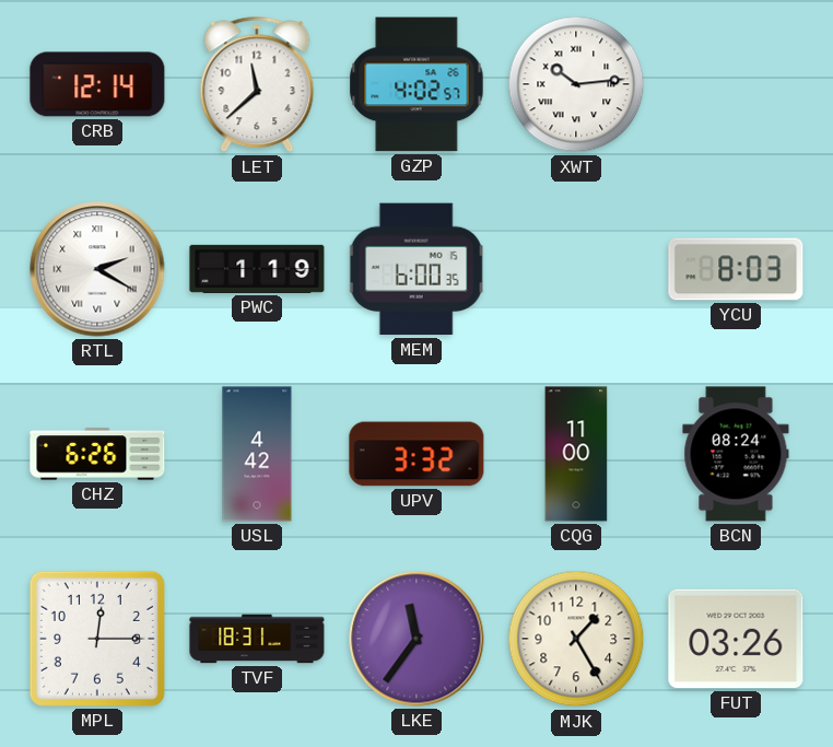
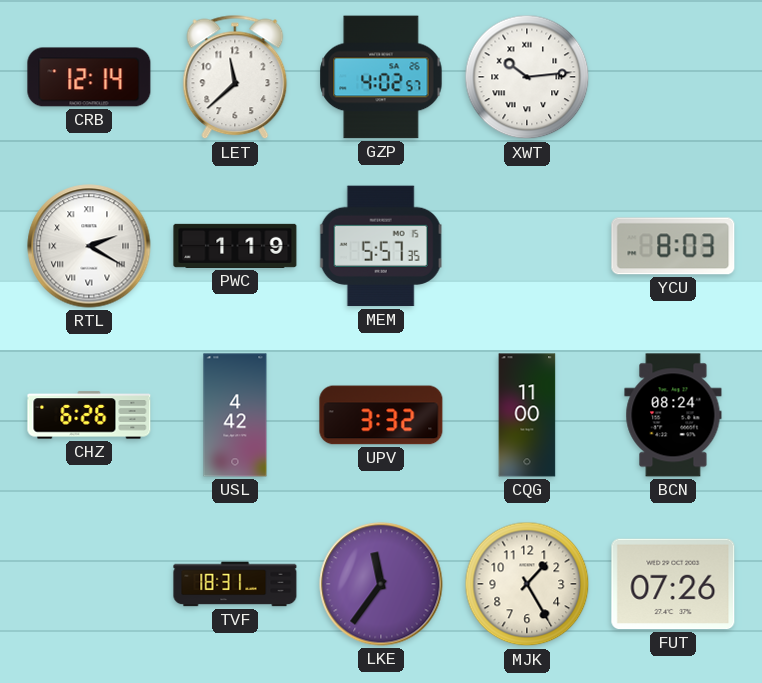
MEM: 6:00 -> 5:57
MPL: 12:15 -> none
FUT: 03:26 -> 07:26
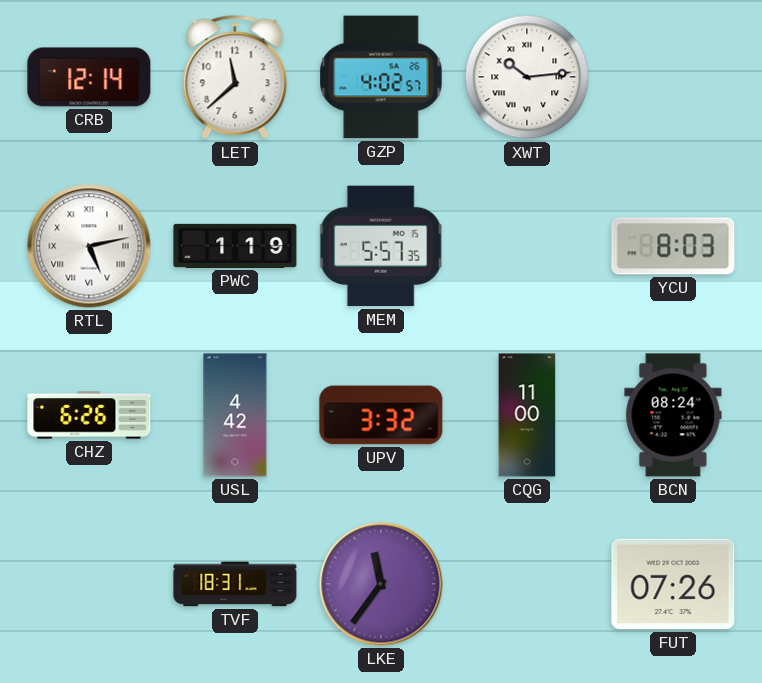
RTL: 2:20 -> 5:13
MJK: 1:25 -> none
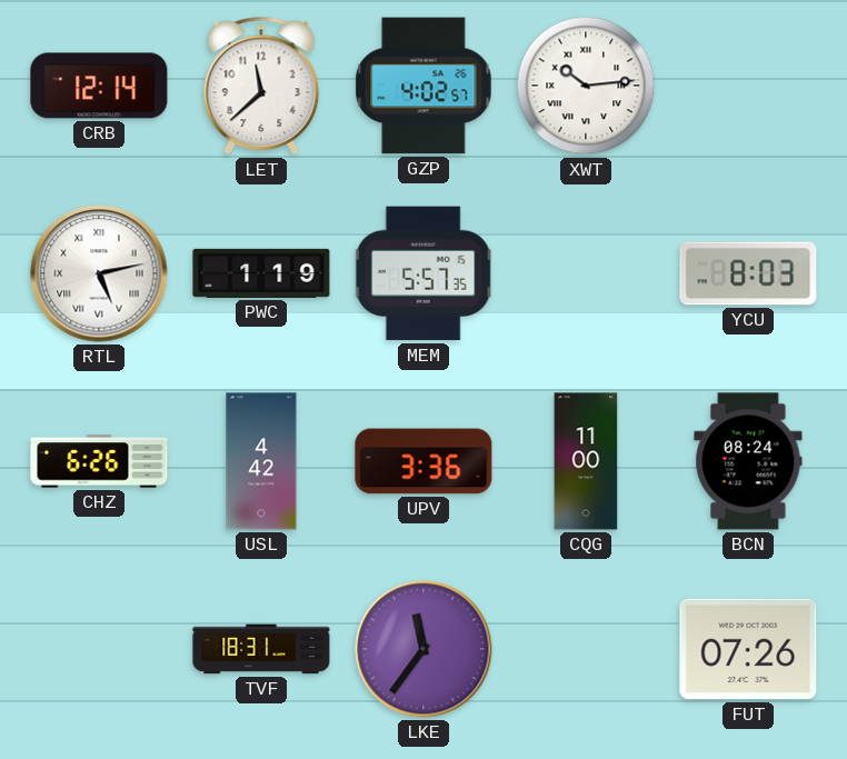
UPV: 3:32 -> 3:36
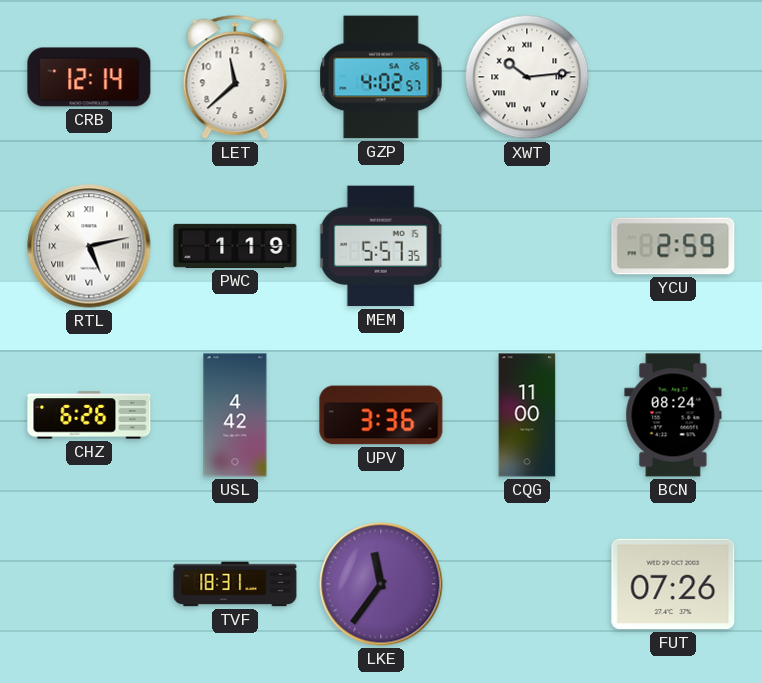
YCU: 8:03 -> 2:59
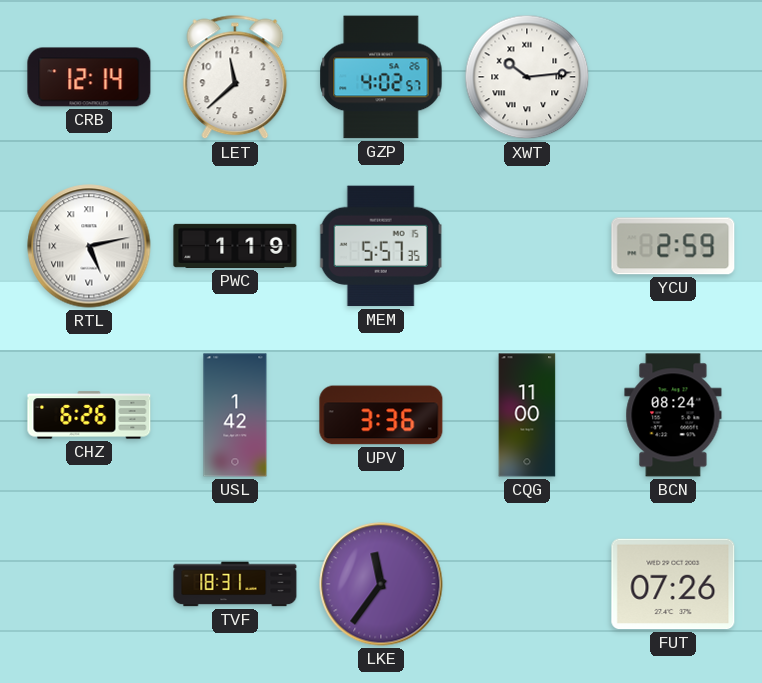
USL: 4:42 -> 1:42
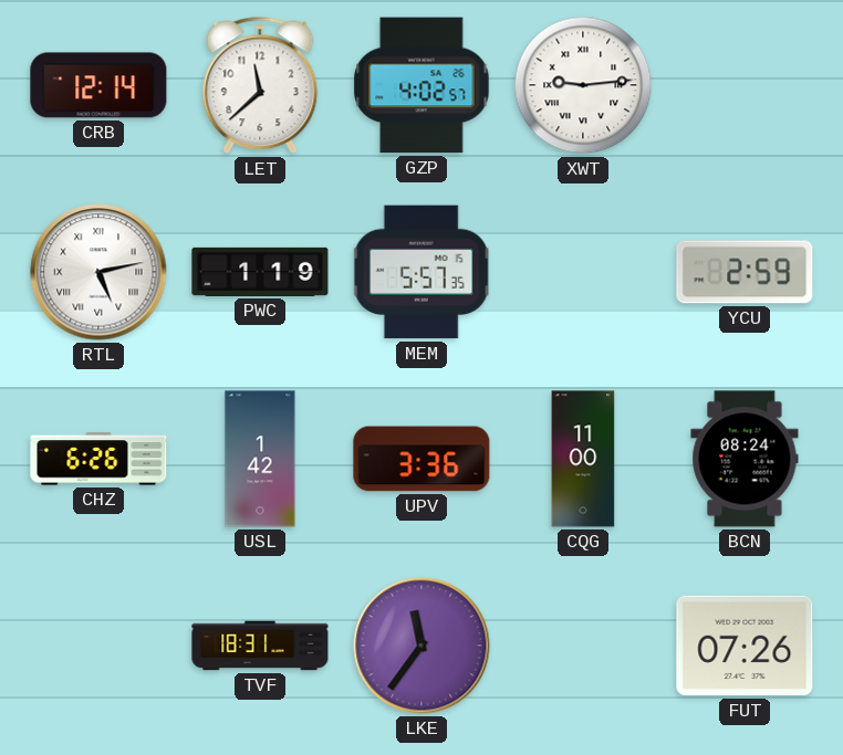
XWT: 10:14 -> 9:14
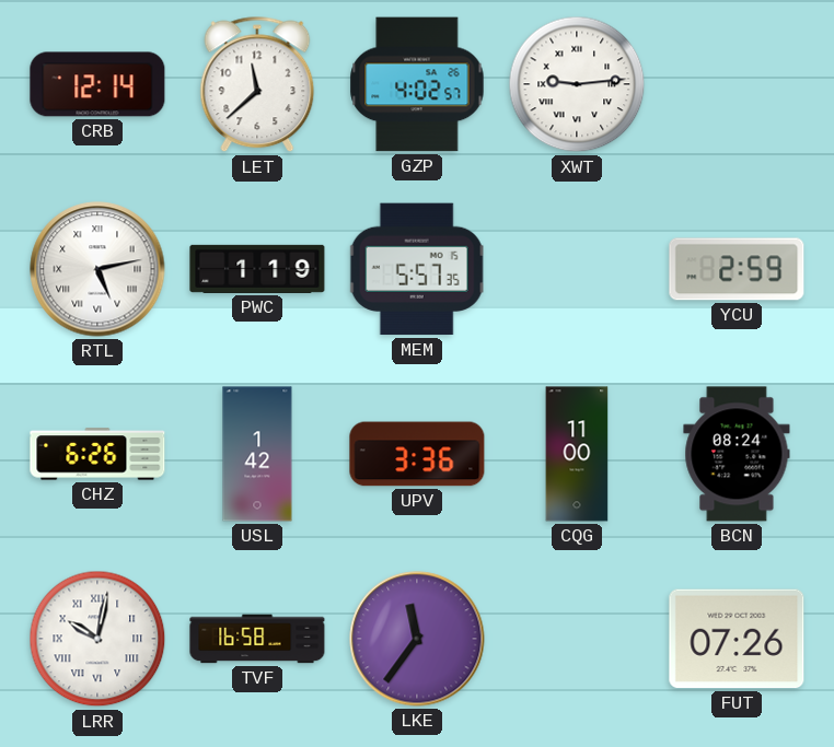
LRR: none -> 10:02
TVF: 18:31 -> 16:58
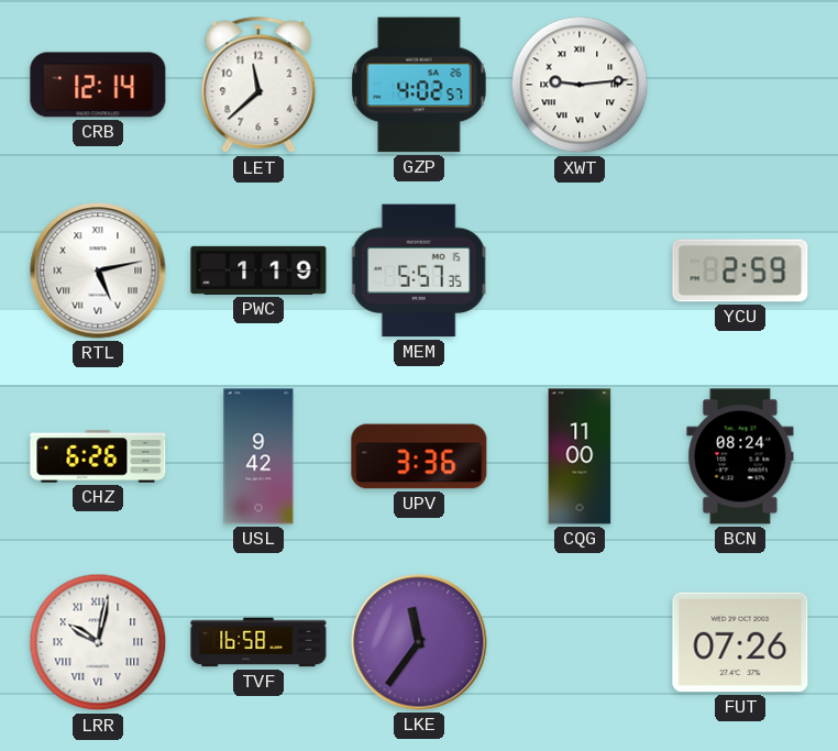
USL: 1:42 -> 9:42
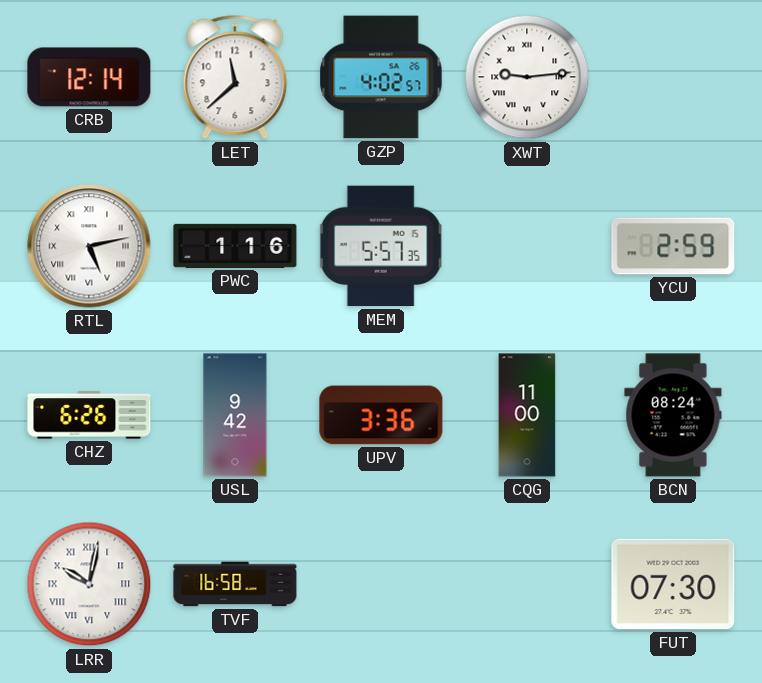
PWC: 1:19 -> 1:16
LKE: 11:36 -> none
FUT: 07:26 -> 07:30
